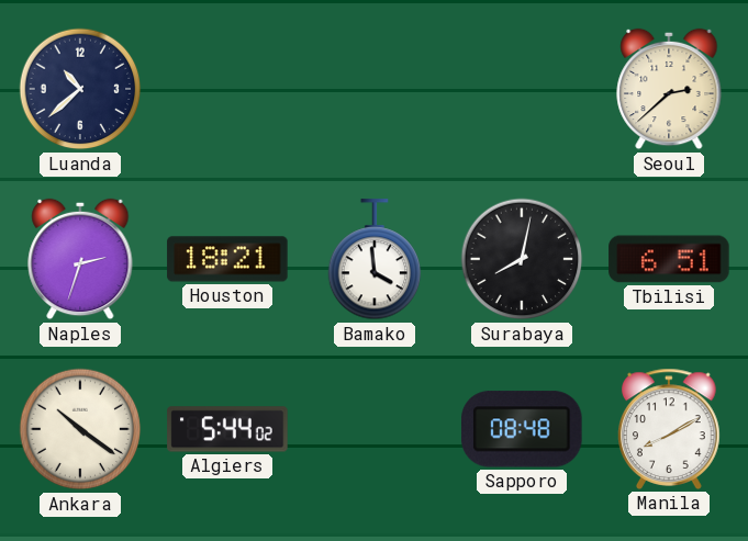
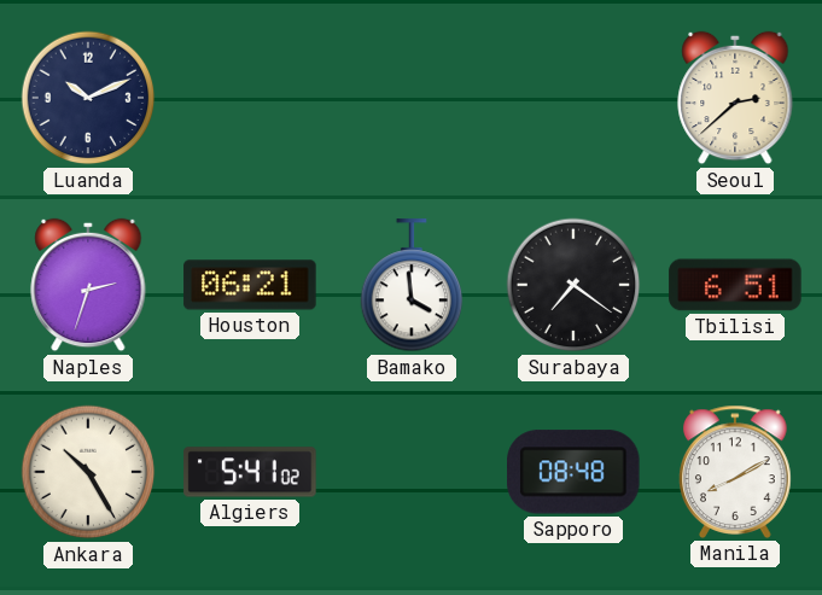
Luanda: 10:38 -> 10:11
Houston: 18:21 -> 06:21
Surabaya: 8:02 -> 7:21
Ankara: 10:21 -> 10:25
Algiers: 5:44 -> 5:41
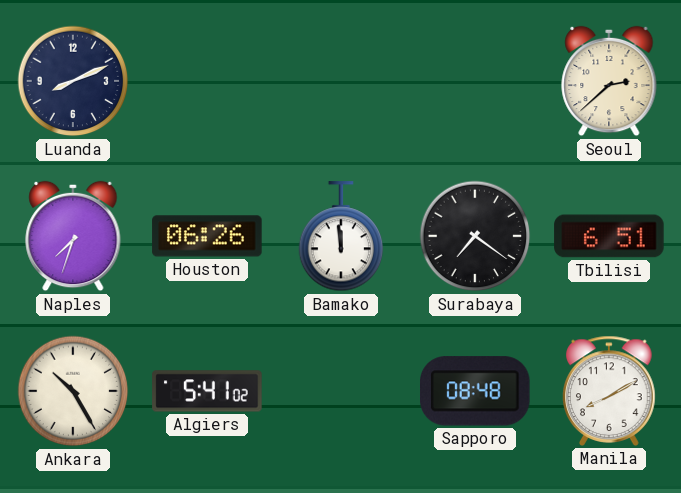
Luanda: 10:11 -> 8:11
Naples: 2:33 -> 7:33
Houston: 06:21 -> 06:26
Bamako: 3:59 -> 11:59
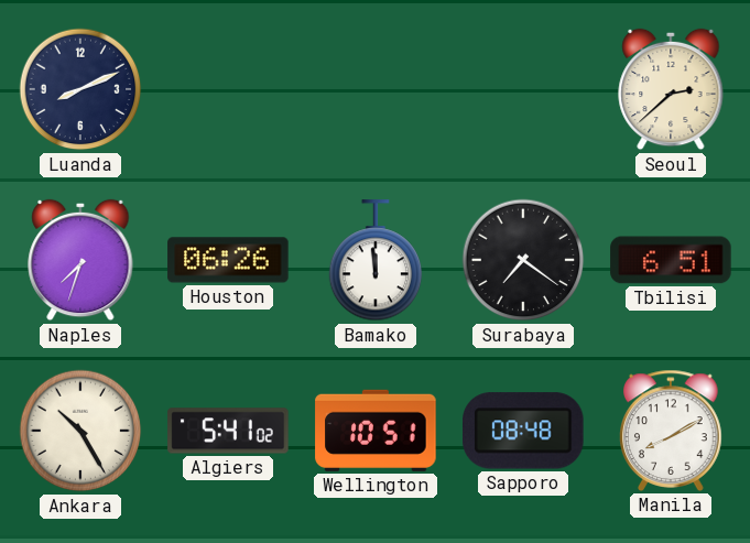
Wellington: none -> 10:51
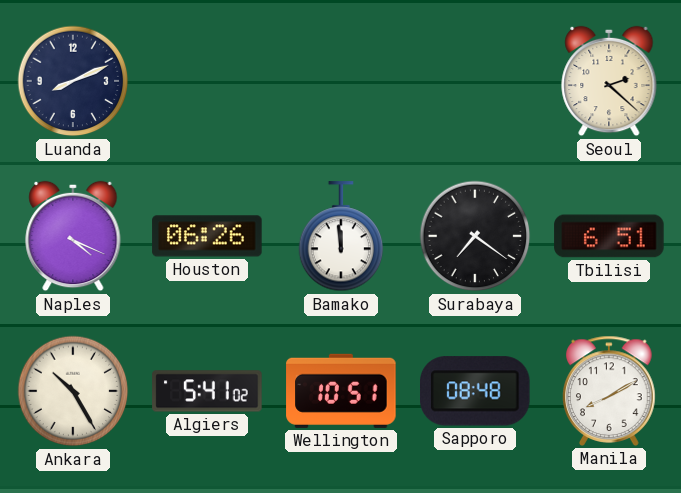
Seoul: 2:38 -> 2:22
Naples: 7:33 -> 4:19
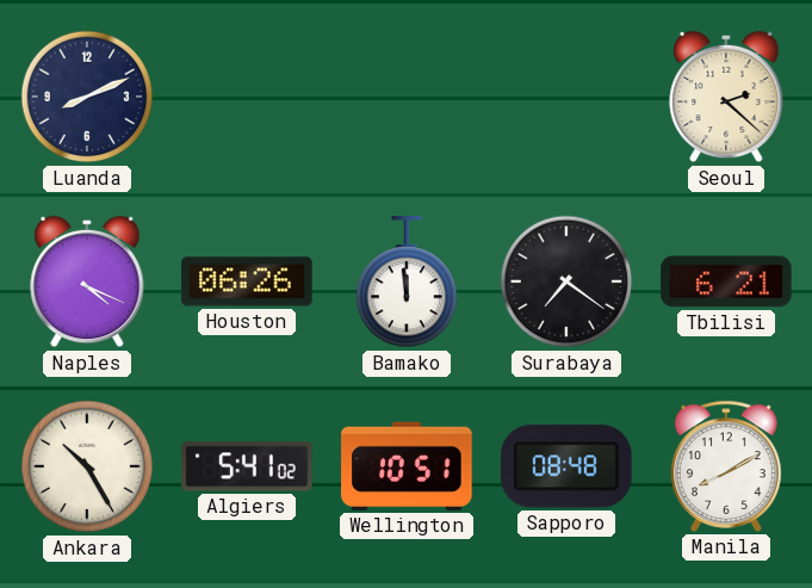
Tbilisi: 6:51 -> 6:21
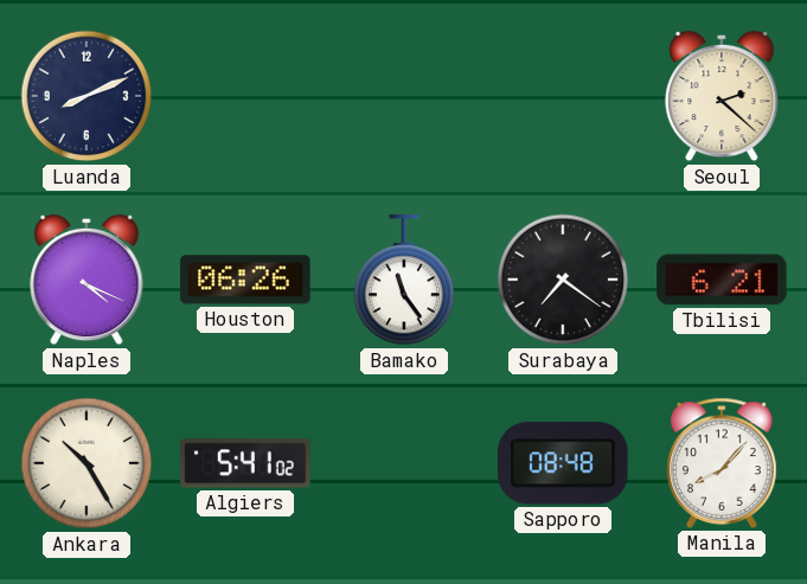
Bamako: 11:59 -> 11:24
Wellington: 10:51 -> none
Manila: 8:10 -> 8:07
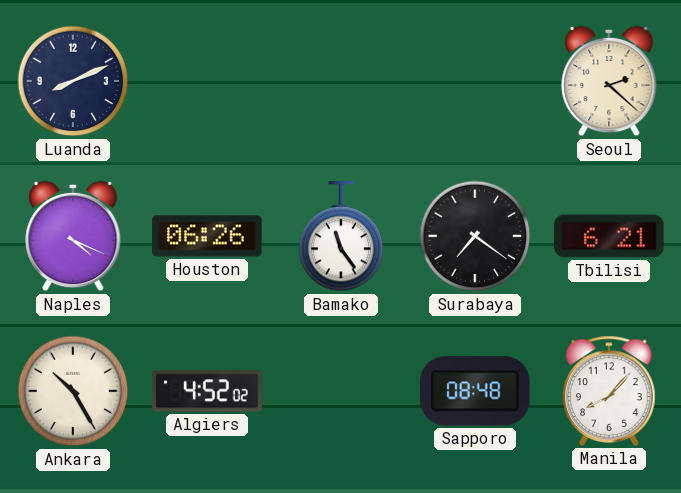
Algiers: 5:41 -> 4:52
